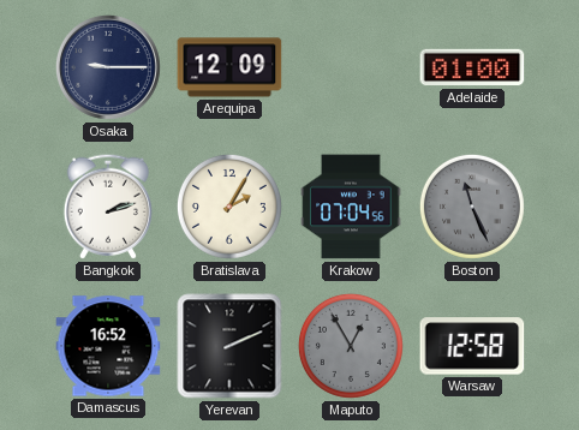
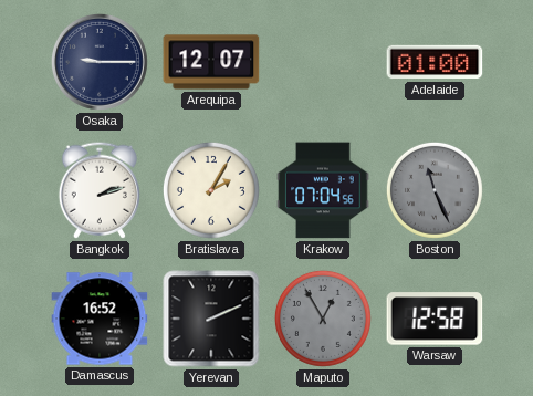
Arequipa: 12:09 -> 12:07
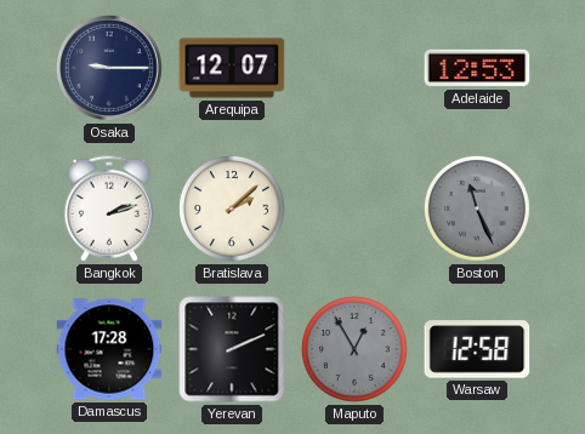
Adelaide: 01:00 -> 12:53
Bratislava: 2:05 -> 2:08
Krakow: 07:04 -> none
Damascus: 16:52 -> 17:28
